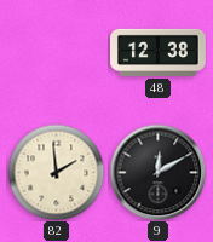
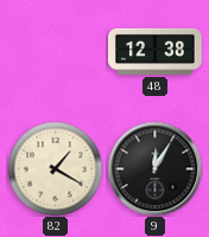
82: 1:59 -> 1:20
9: 12:10 -> 12:05
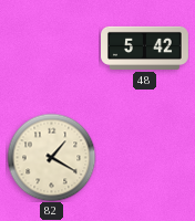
48: 12:38 -> 5:42
9: 12:05 -> none
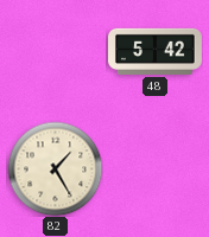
82: 1:20 -> 1:25
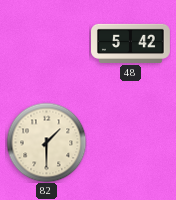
82: 1:25 -> 1:30
